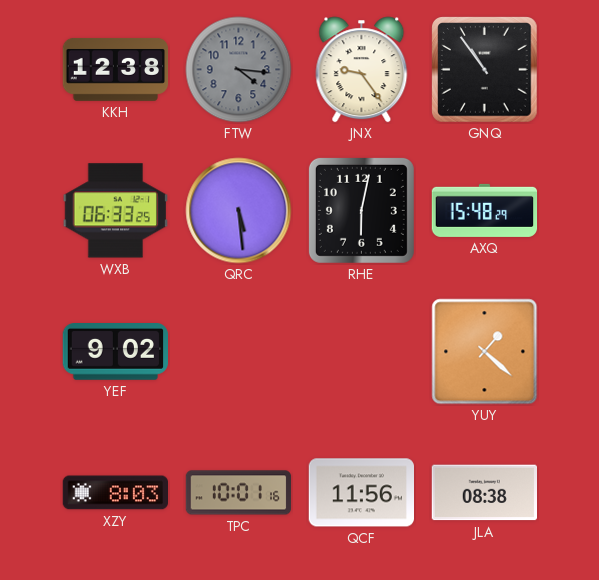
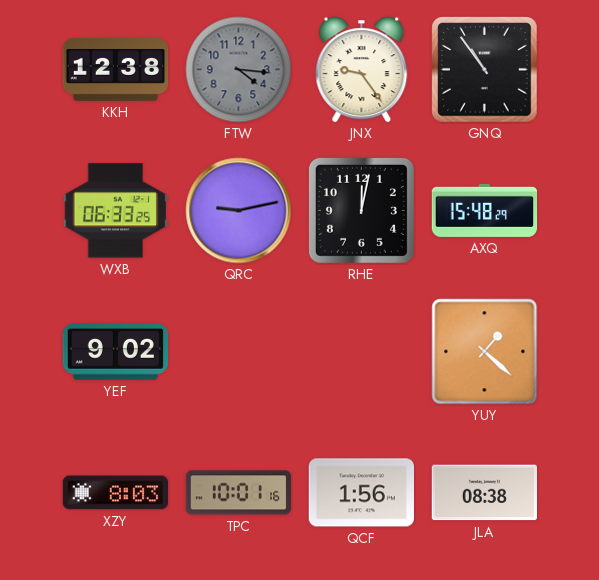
QRC: 5:29 -> 9:13
RHE: 6:02 -> 12:02
QCF: 11:56 -> 1:56
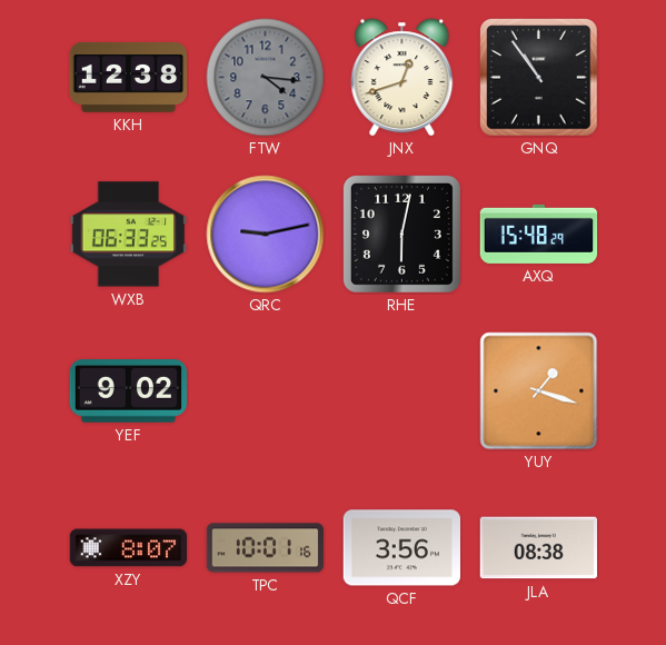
JNX: 9:24 -> 12:42
RHE: 12:02 -> 6:02
YUY: 1:22 -> 1:18
XZY: 8:03 -> 8:07
QCF: 1:56 -> 3:56
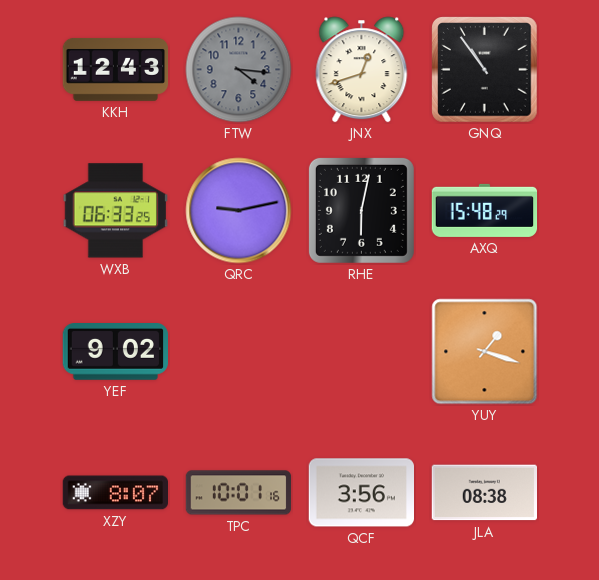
KKH: 12:38 -> 12:43
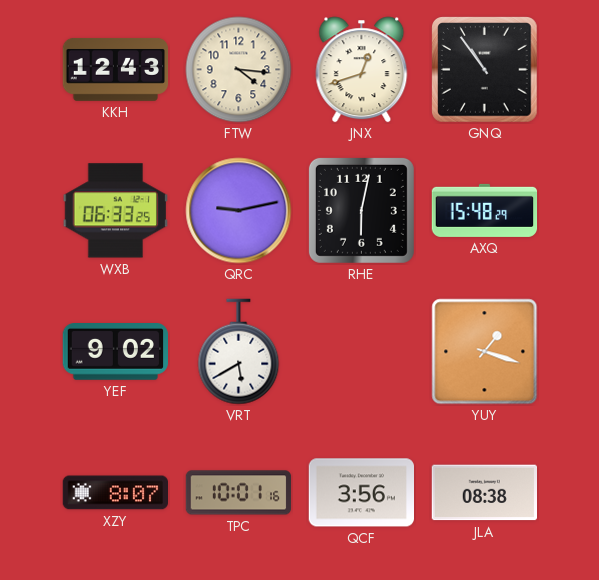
FTW dial: grey -> cream
VRT: none -> 5:40
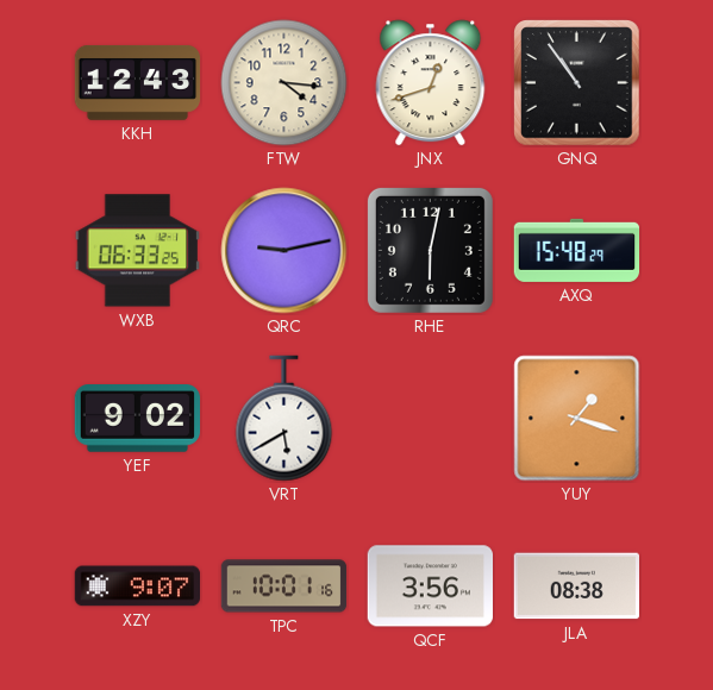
XZY: 8:07 -> 9:07
